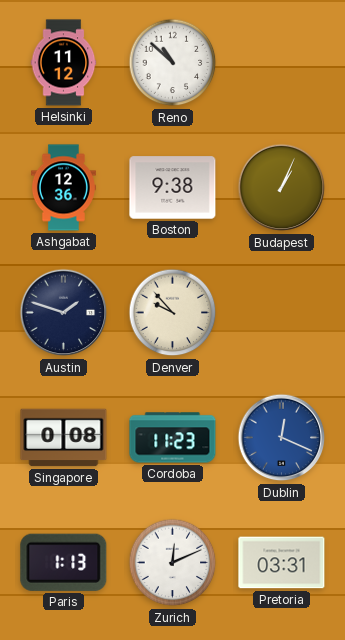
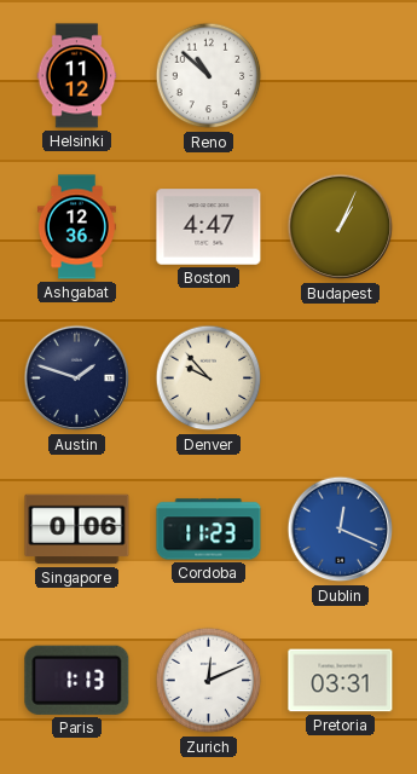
Boston: 9:38 -> 4:47
Singapore: 0:08 -> 0:06
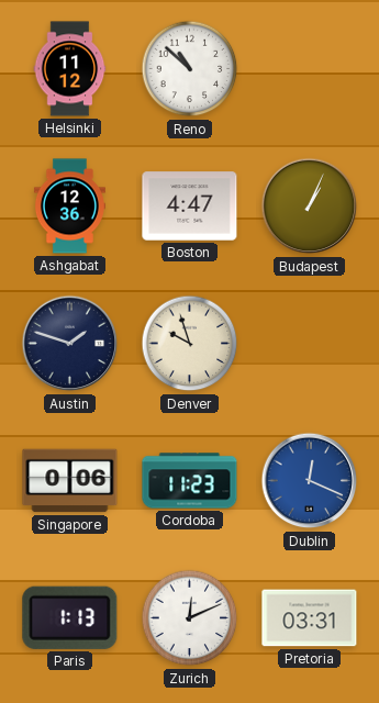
Denver: 9:53 -> 9:57
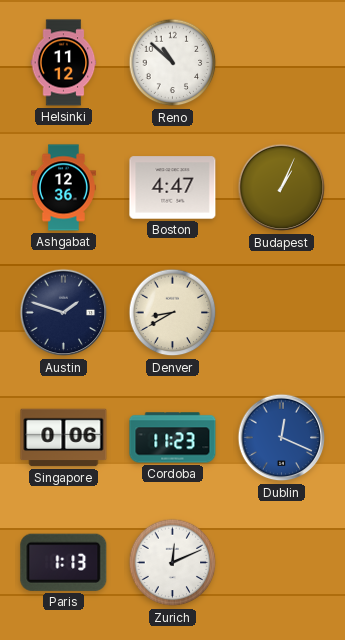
Denver: 9:57 -> 8:40
Pretoria: 03:31 -> none
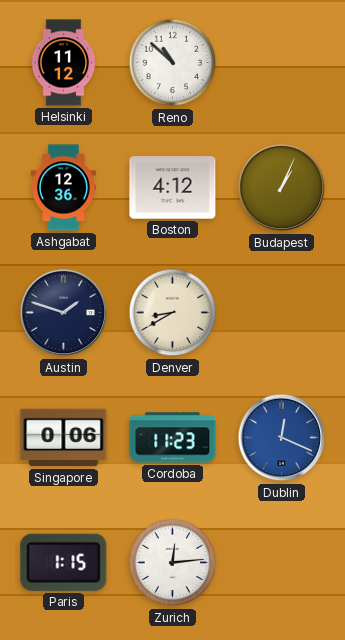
Boston: 4:47 -> 4:12
Paris: 1:13 -> 1:15
Zurich: 12:11 -> 12:14
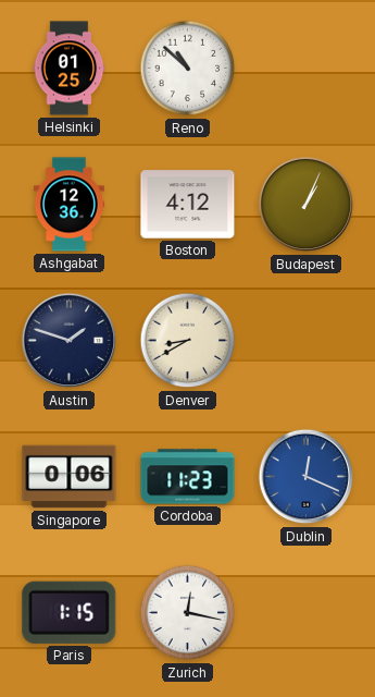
Helsinki: 11:12 -> 01:25
Zurich: 12:14 -> 12:17
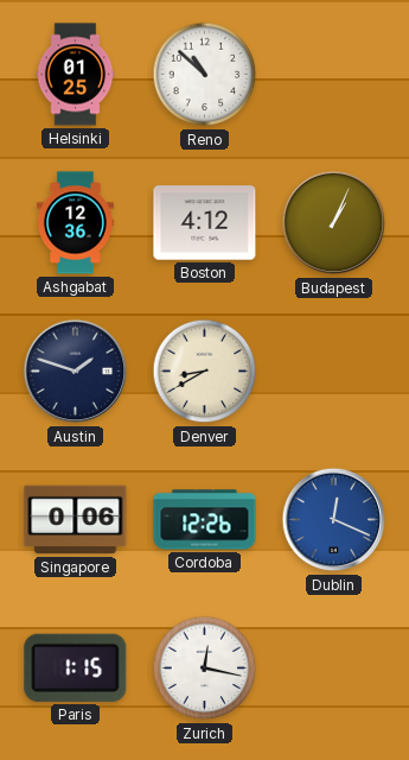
Cordoba: 11:23 -> 12:26
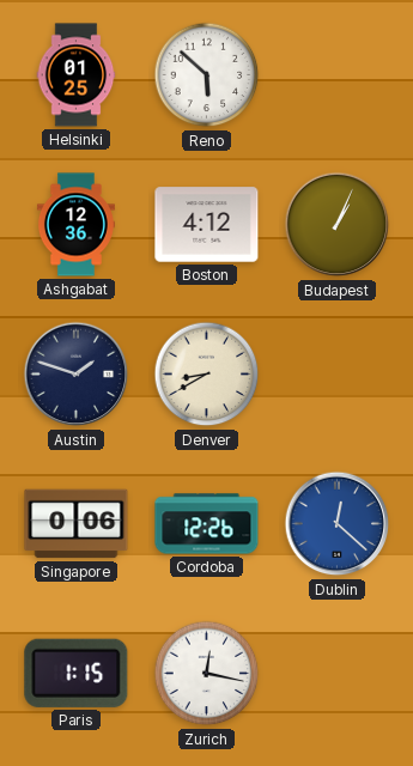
Reno: 10:52 -> 5:52
Dublin: 12:19 -> 12:22
